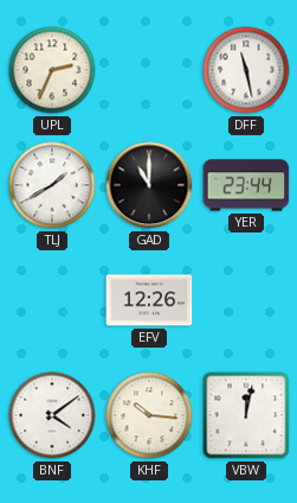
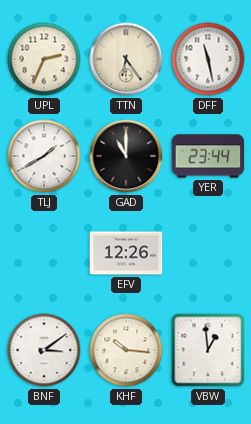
TTN: none -> 6:24
BNF: 4:09 -> 3:09
VBW: 12:02 -> 12:59
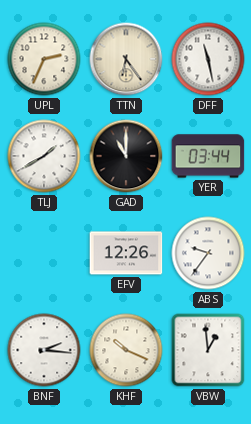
YER: 23:44 -> 03:44
ABS: none -> 9:36
BNF: 3:09 -> 2:16
KHF: 10:16 -> 10:19
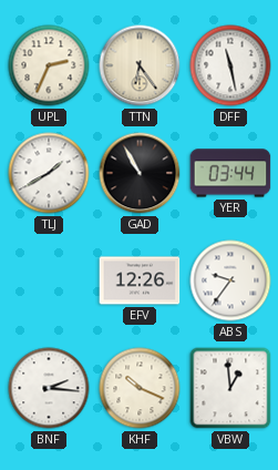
GAD: 11:00 -> 10:55
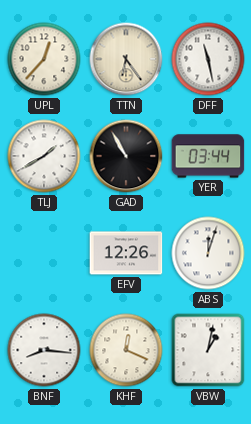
UPL: 2:34 -> 12:37
ABS: 9:36 -> 12:03
BNF: 2:16 -> 8:16
KHF: 10:19 -> 12:19
VBW: 12:59 -> 1:02
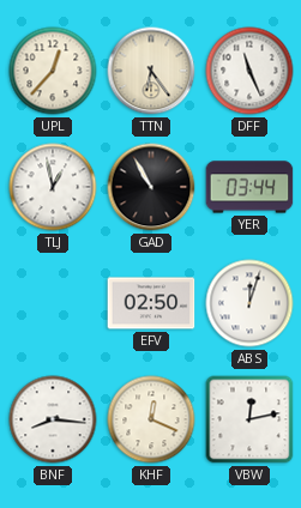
DFF: 11:28 -> 11:26
TLJ: 1:40 -> 12:58
EFV: 12:26 -> 02:50
VBW: 1:02 -> 12:13
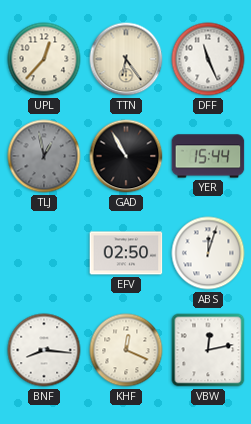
TLJ dial: white -> grey
YER: 03:44 -> 15:44
